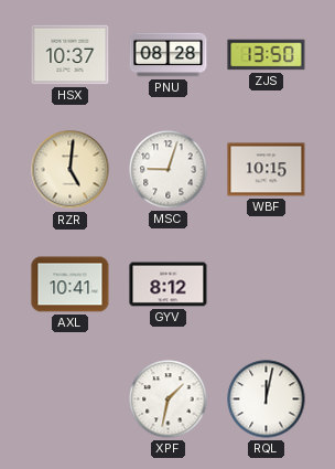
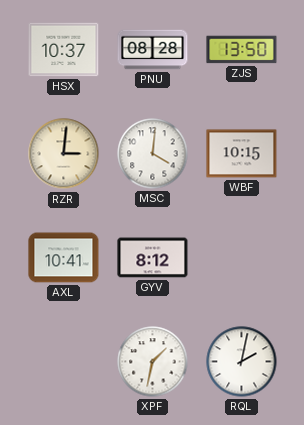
RZR: 5:01 -> 3:01
MSC: 9:03 -> 4:01
RQL: 12:02 -> 2:02
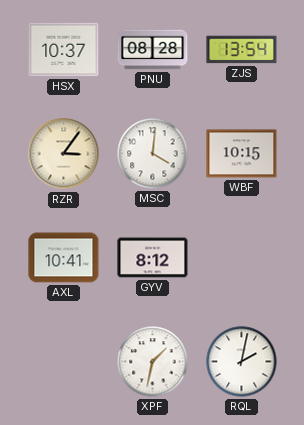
ZJS: 13:50 -> 13:54
RZR: 3:01 -> 3:06
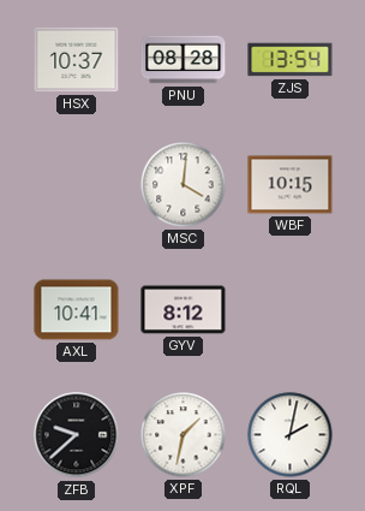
RZR: 3:06 -> none
ZFB: none -> 9:38
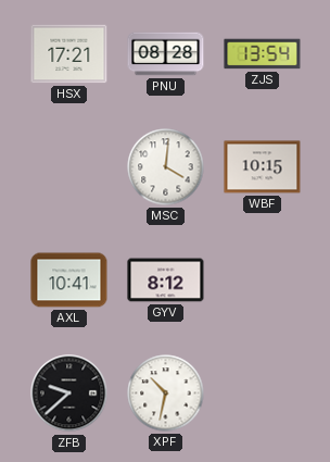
HSX: 10:37 -> 17:21
XPF: 1:32 -> 10:32
RQL: 2:02 -> none
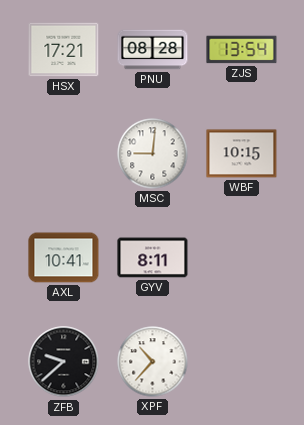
MSC: 4:01 -> 9:01
GYV: 8:12 -> 8:11
XPF: 10:32 -> 10:37
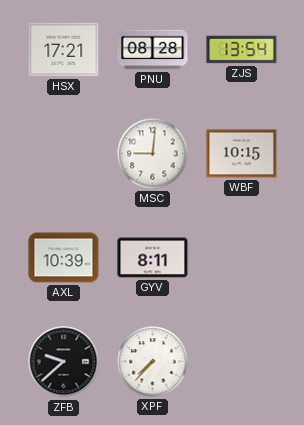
AXL: 10:41 -> 10:39
XPF: 10:37 -> 7:37
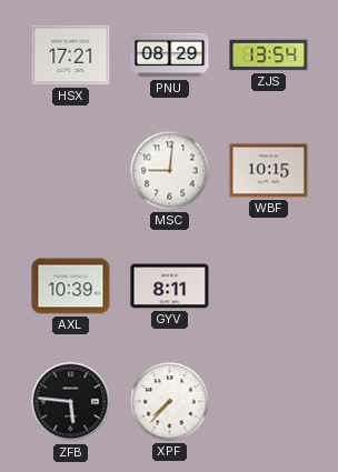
PNU: 08:28 -> 08:29
ZFB: 9:38 -> 5:46
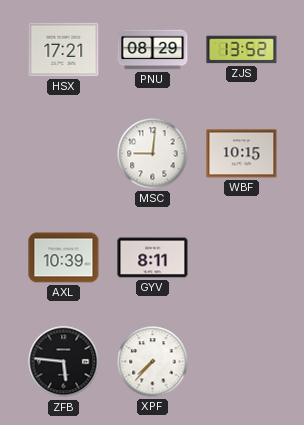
ZJS: 13:54 -> 13:52
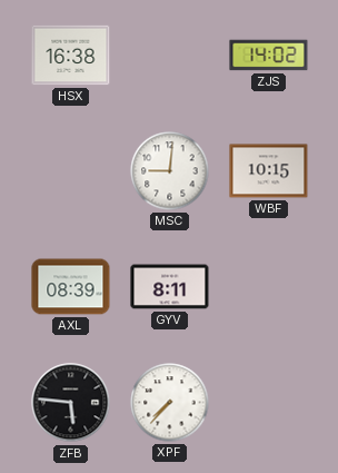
HSX: 17:21 -> 16:38
PNU: 08:29 -> none
ZJS: 13:52 -> 14:02
AXL: 10:39 -> 08:39
